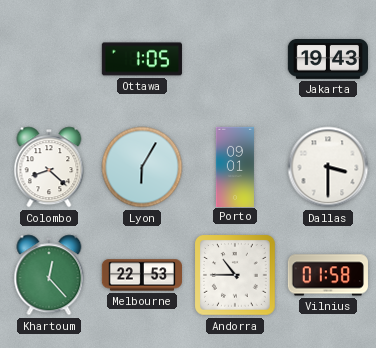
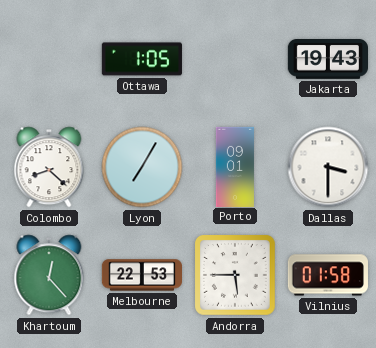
Lyon: 6:05 -> 7:05
Andorra: 10:45 -> 5:45
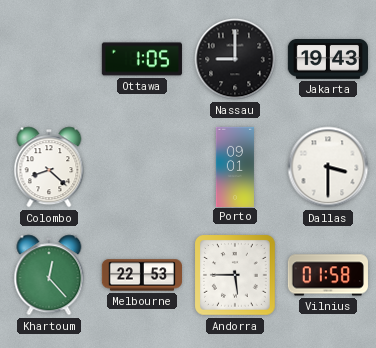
Nassau: none -> 9:00
Lyon: 7:05 -> none
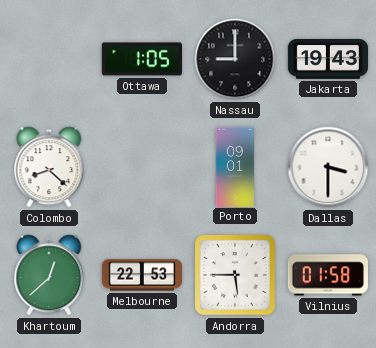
Khartoum: 12:23 -> 12:38
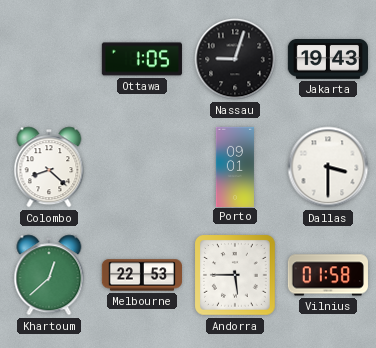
Nassau: 9:00 -> 9:03
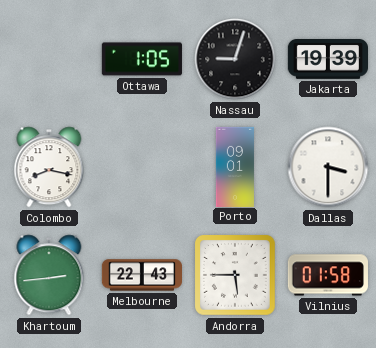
Jakarta: 19:43 -> 19:39
Colombo: 8:22 -> 8:17
Khartoum: 12:38 -> 2:44
Melbourne: 22:53 -> 22:43
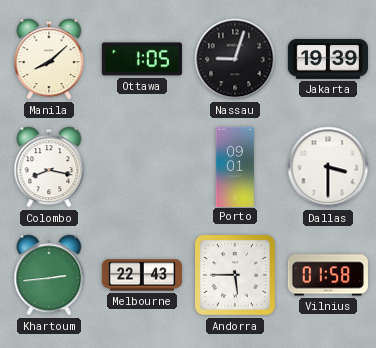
Manila: none -> 8:08
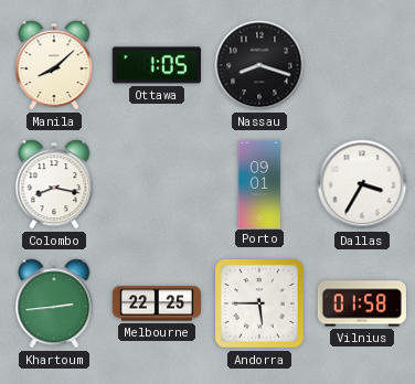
Nassau: 9:03 -> 8:18
Jakarta: 19:39 -> none
Dallas: 3:30 -> 3:35
Melbourne: 22:43 -> 22:25
